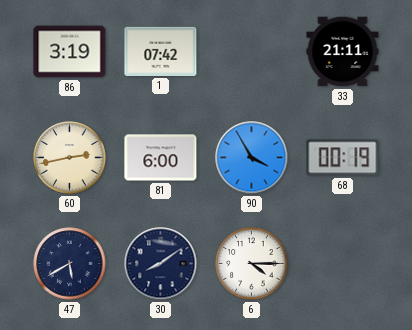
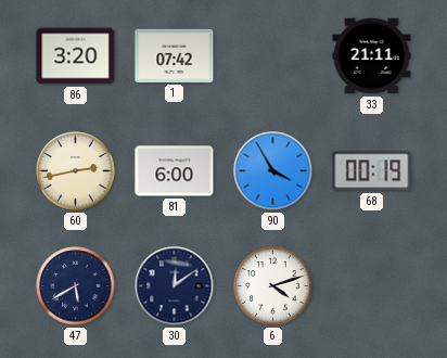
86: 3:19 -> 3:20
30: 8:09 -> 12:09
6: 4:15 -> 4:12
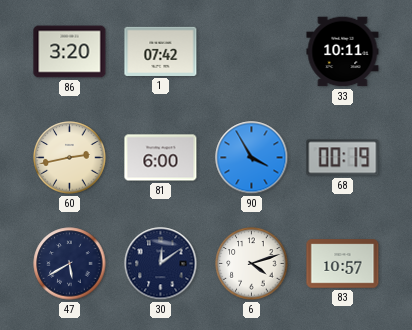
33: 21:11 -> 10:11
83: none -> 10:57
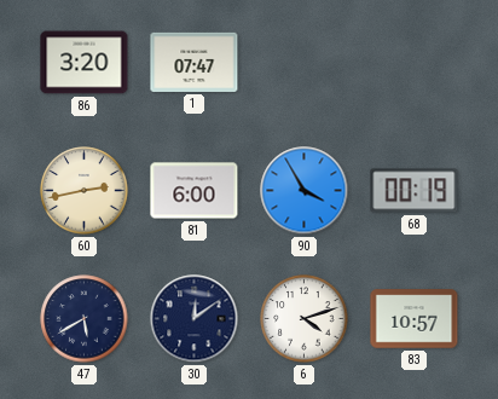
1: 07:42 -> 07:47
33: 10:11 -> none
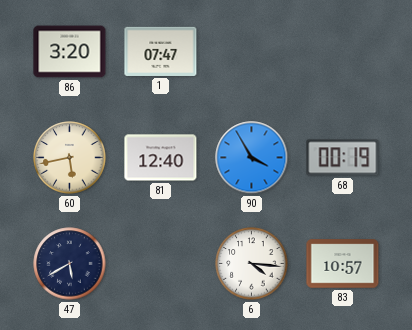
60: 2:43 -> 5:43
81: 6:00 -> 12:40
30: 12:09 -> none
6: 4:12 -> 4:16
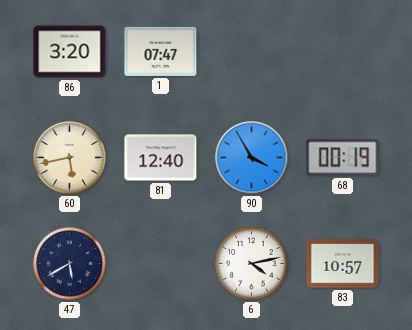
6: 4:16 -> 4:13
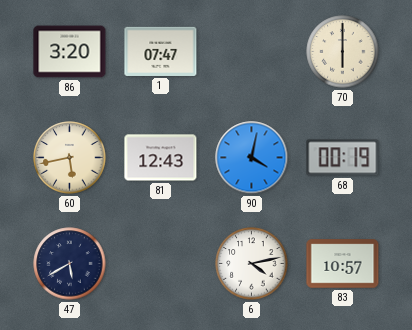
70: none -> 6:00
81: 12:40 -> 12:43
90: 3:55 -> 4:02
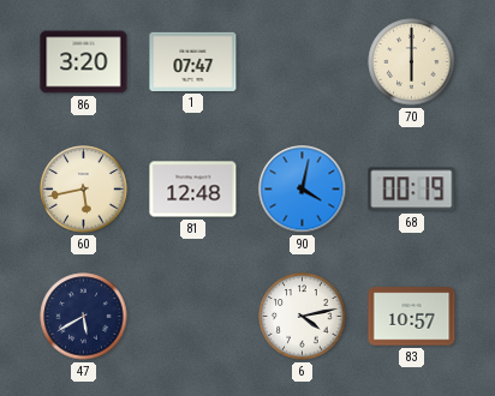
81: 12:43 -> 12:48
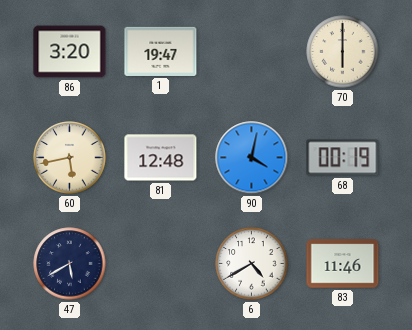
1: 07:47 -> 19:47
6: 4:13 -> 4:40
83: 10:57 -> 11:46
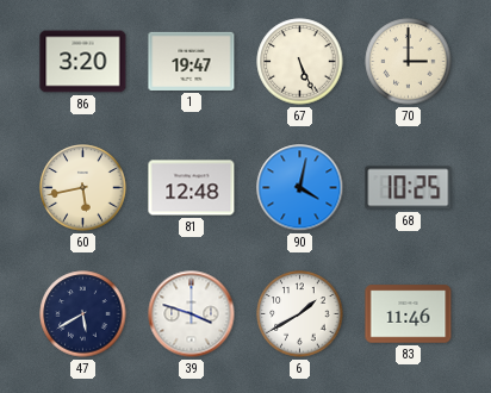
67: none -> 5:26
70: 6:00 -> 3:00
68: 00:19 -> 10:25
39: none -> 3:48
6: 4:40 -> 1:40
